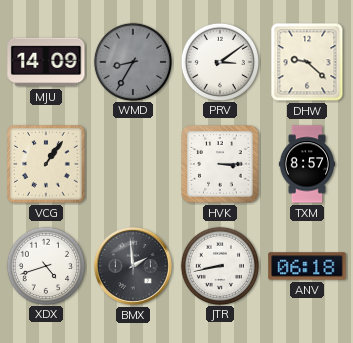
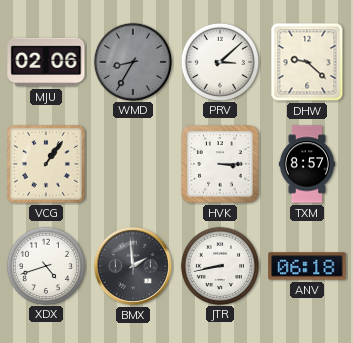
MJU: 14:09 -> 02:06
PRV: 3:09 -> 3:08
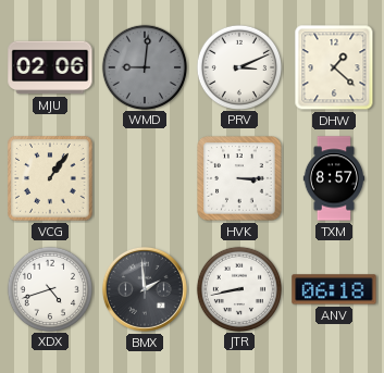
WMD: 8:35 -> 9:01
PRV: 3:08 -> 3:11
DHW: 9:22 -> 1:22
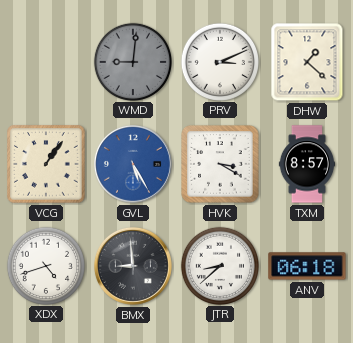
MJU: 02:06 -> none
GVL: none -> 5:25
HVK: 3:15 -> 3:20
BMX: 1:59 -> 8:59
JTR: 8:43 -> 8:38
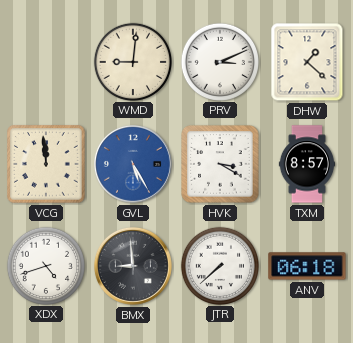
WMD dial: grey -> cream
VCG: 1:06 -> 11:59
JTR: 8:38 -> 7:38
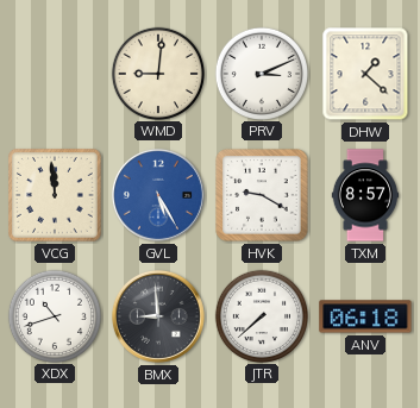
HVK: 3:20 -> 9:20
XDX: 4:42 -> 10:42
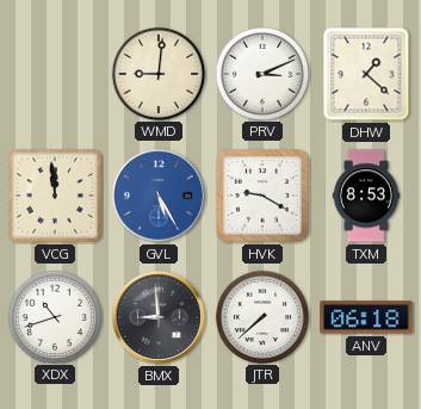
TXM: 8:57 -> 8:53
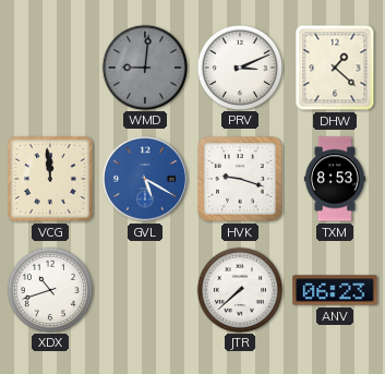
WMD dial: cream -> grey
GVL: 5:25 -> 5:20
HVK: 9:20 -> 9:18
BMX: 8:59 -> none
ANV: 06:18 -> 06:23
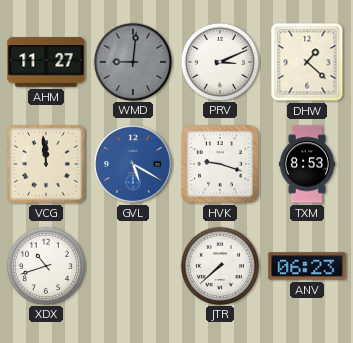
AHM: none -> 11:27
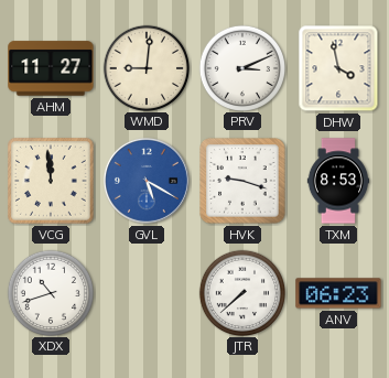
WMD dial: grey -> cream
DHW: 1:22 -> 3:58
